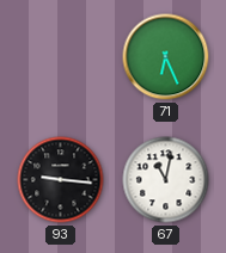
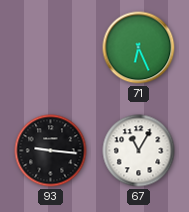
67: 11:02 -> 11:05
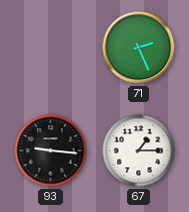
71: 6:26 -> 2:26
67: 11:05 -> 1:15
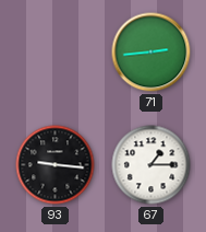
71: 2:26 -> 2:44
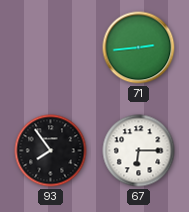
93: 9:16 -> 7:54
67: 1:15 -> 6:15
